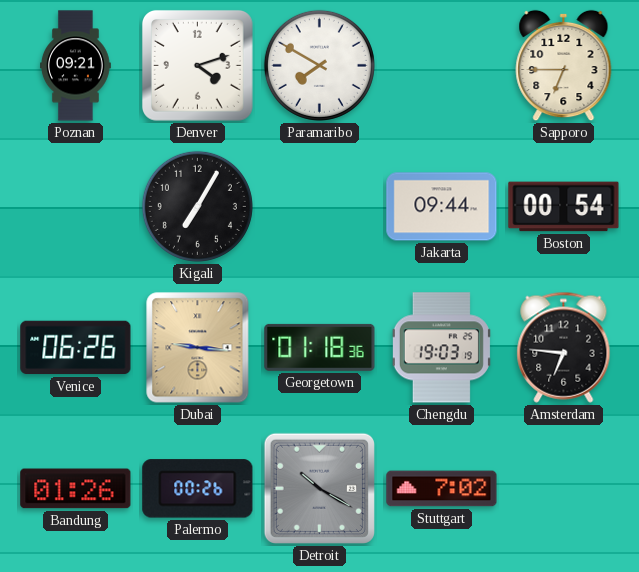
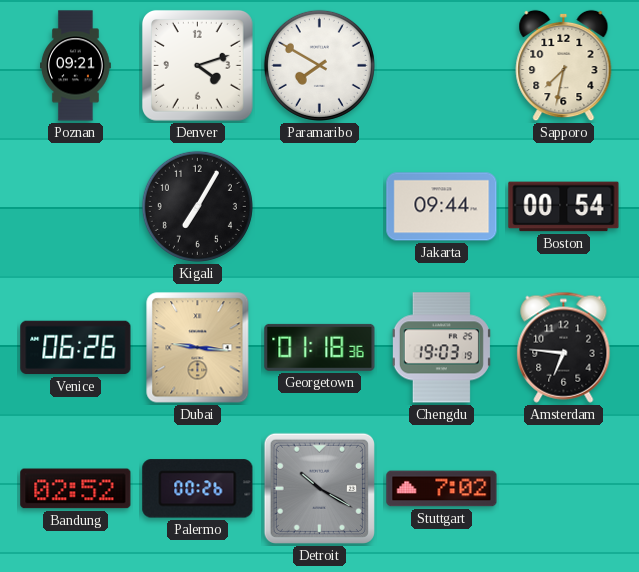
Sapporo: 6:45 -> 7:32
Bandung: 01:26 -> 02:52
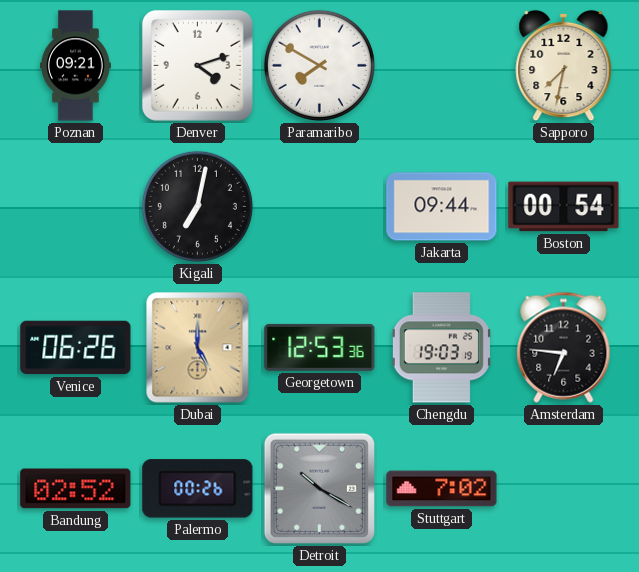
Kigali: 7:05 -> 7:02
Dubai: 9:16 -> 5:00
Georgetown: 01:18 -> 12:53
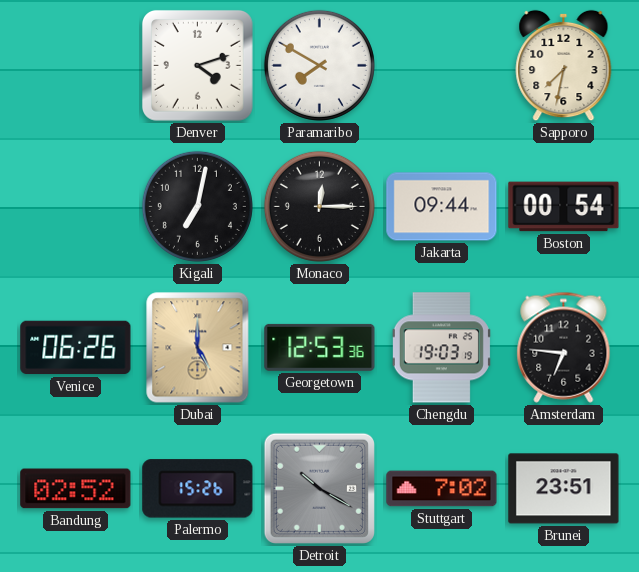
Poznan: 09:21 -> none
Monaco: none -> 12:15
Palermo: 00:26 -> 15:26
Brunei: none -> 23:51
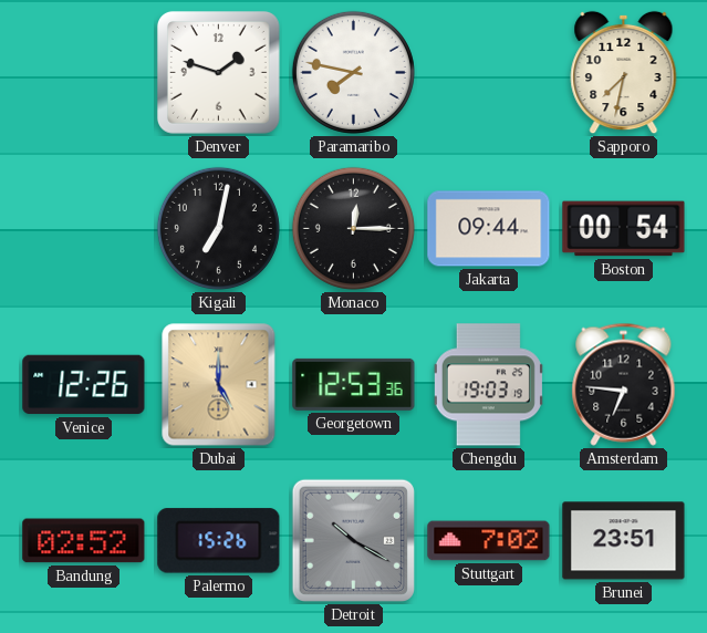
Denver: 4:12 -> 1:48
Paramaribo: 7:50 -> 7:47
Venice: 06:26 -> 12:26
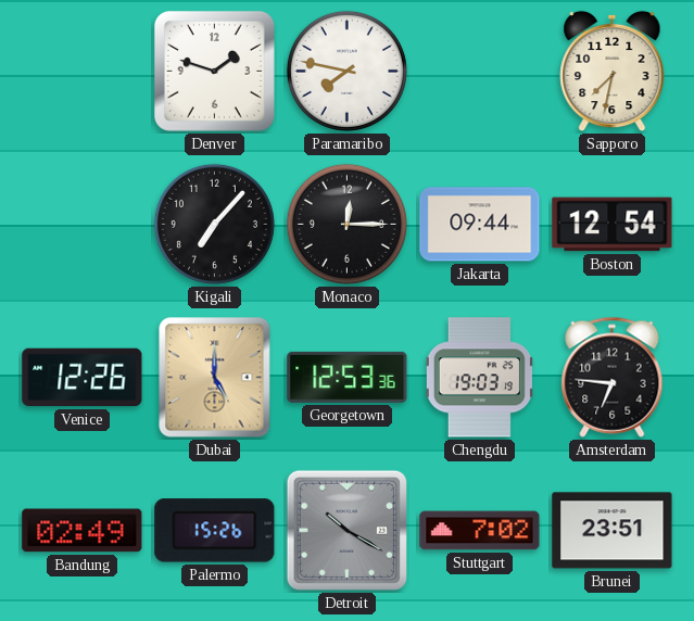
Kigali: 7:02 -> 7:07
Boston: 00:54 -> 12:54
Bandung: 02:52 -> 02:49
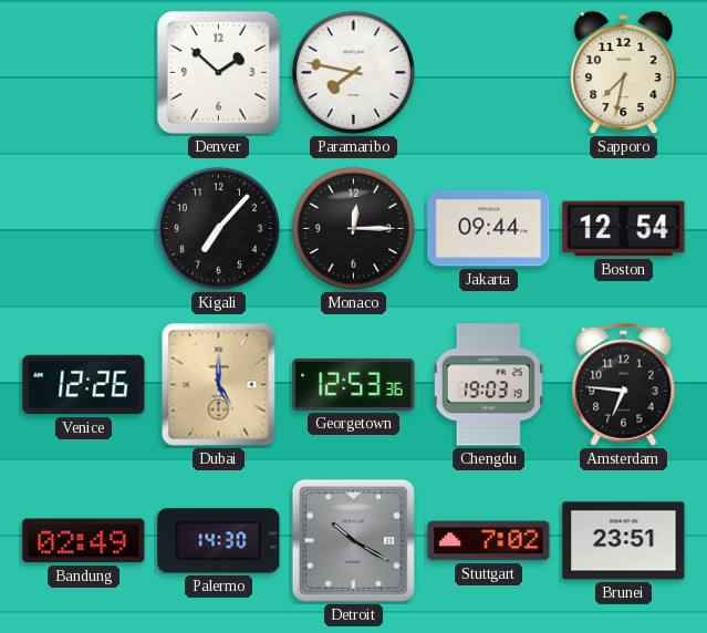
Denver: 1:48 -> 1:52
Palermo: 15:26 -> 14:30
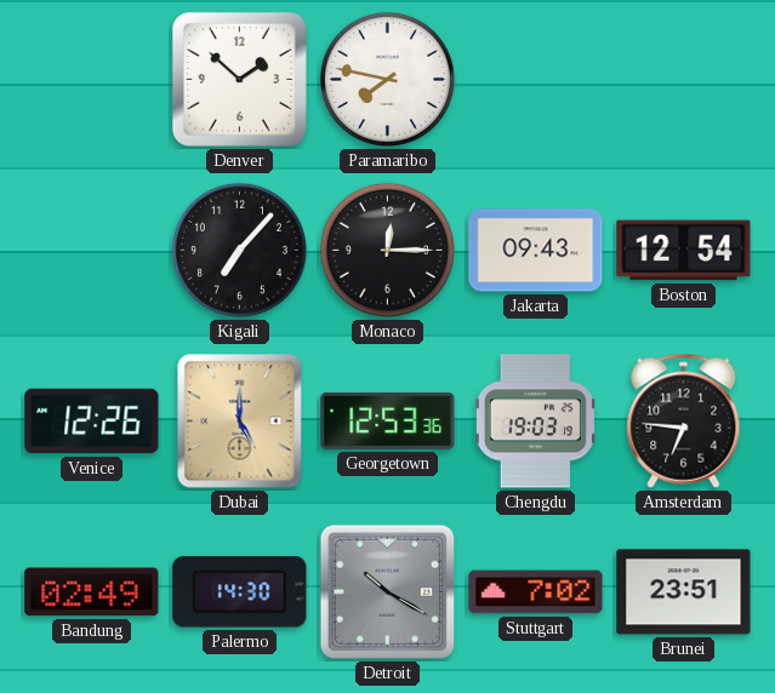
Sapporo: 7:32 -> none
Jakarta: 09:44 -> 09:43
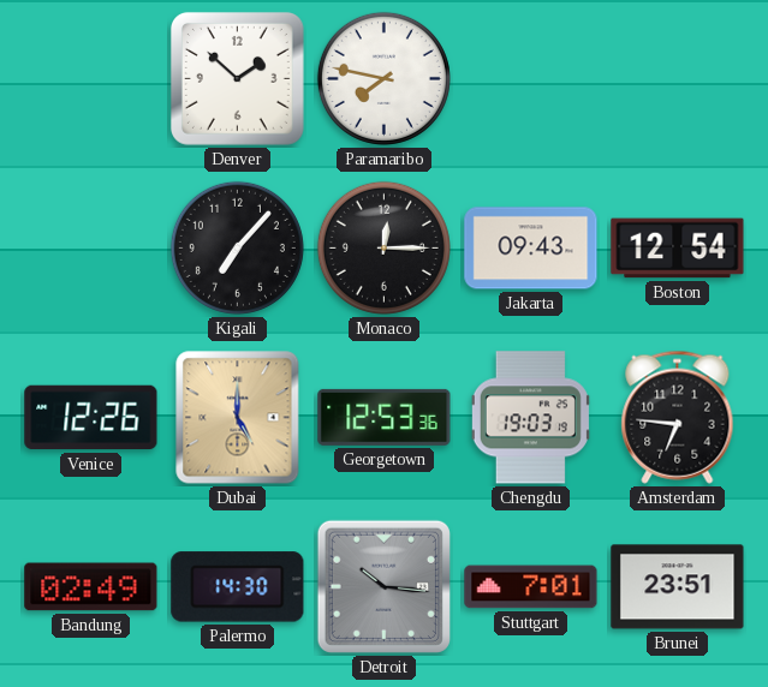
Detroit: 10:20 -> 10:16
Stuttgart: 7:02 -> 7:01
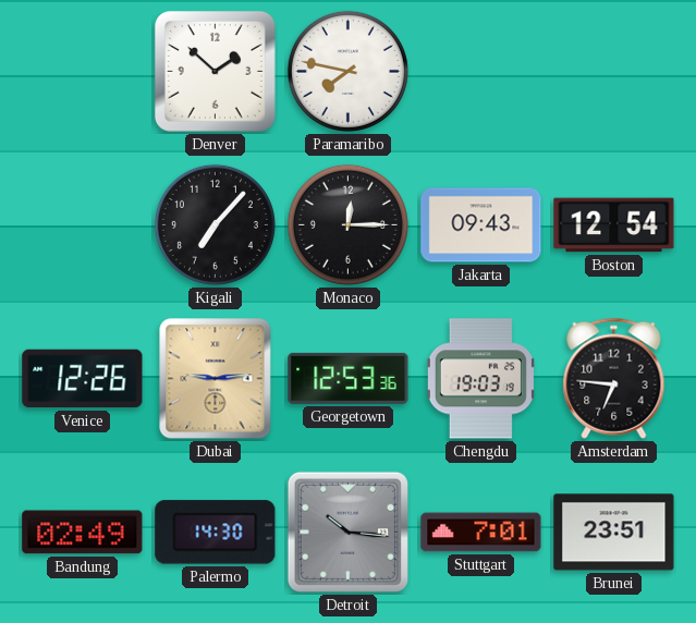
Dubai: 5:00 -> 9:14
